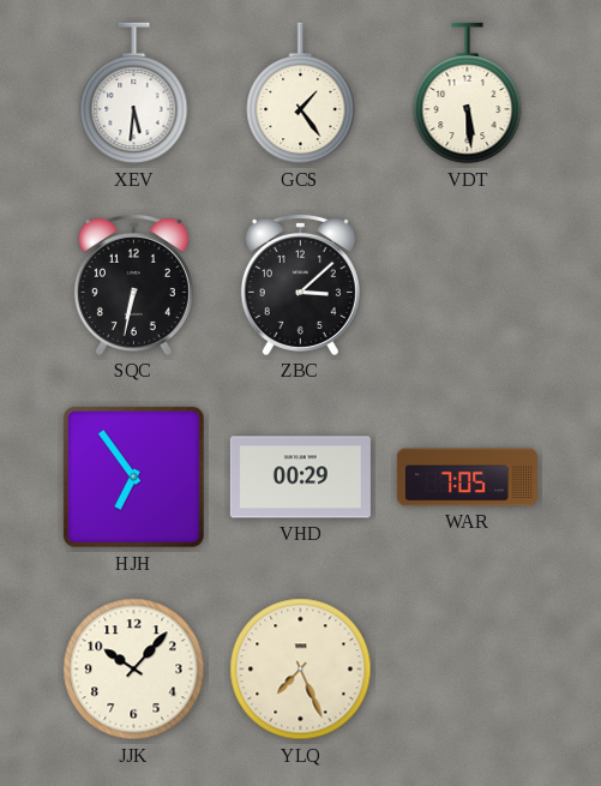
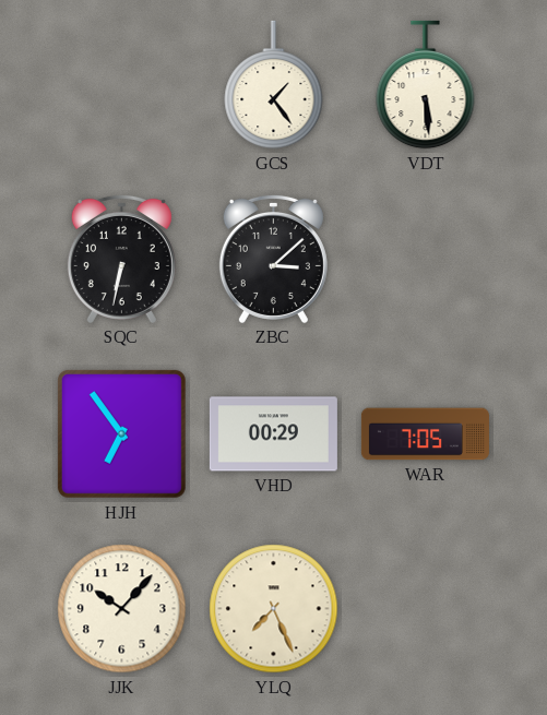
XEV: 5:31 -> none
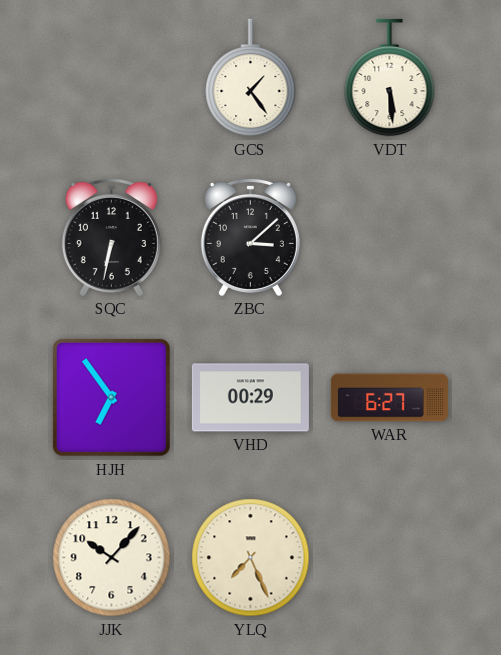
WAR: 7:05 -> 6:27
